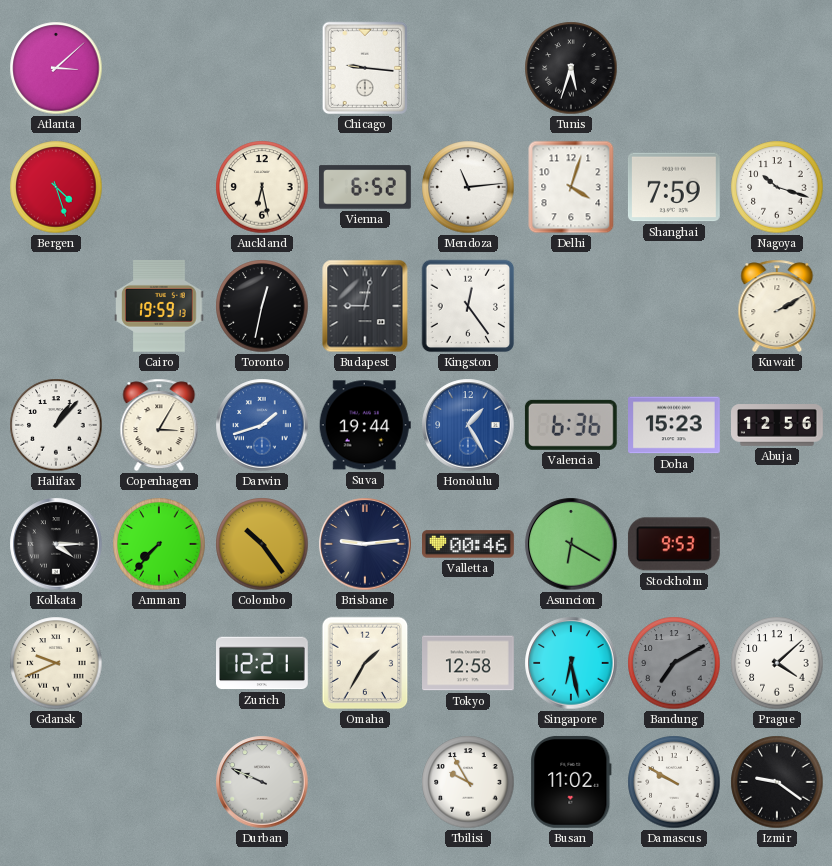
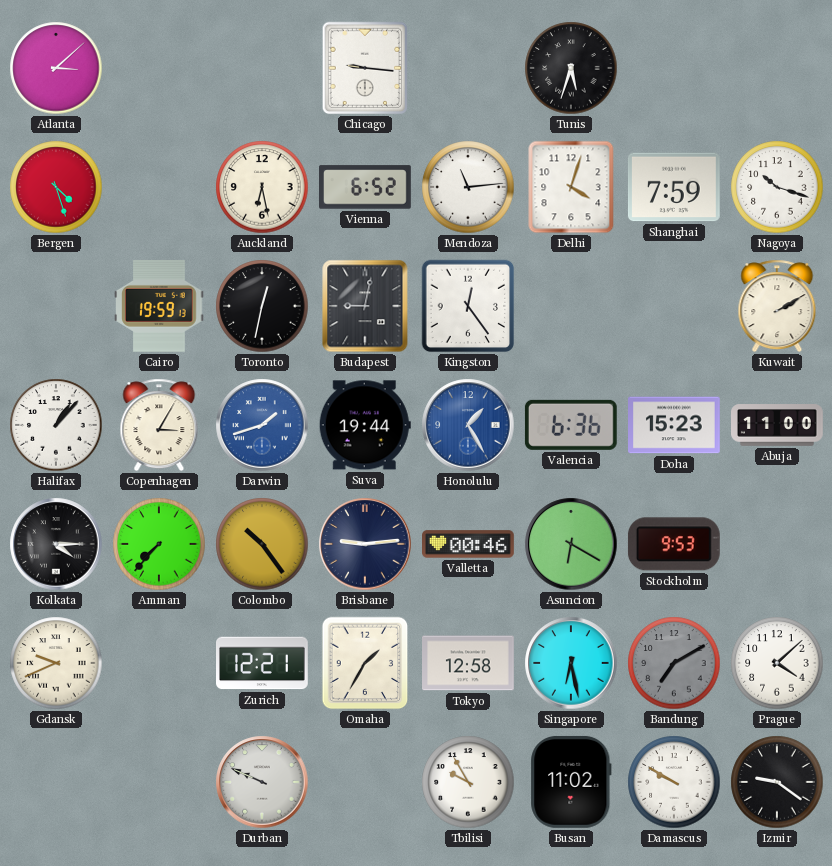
Abuja: 12:56 -> 11:00
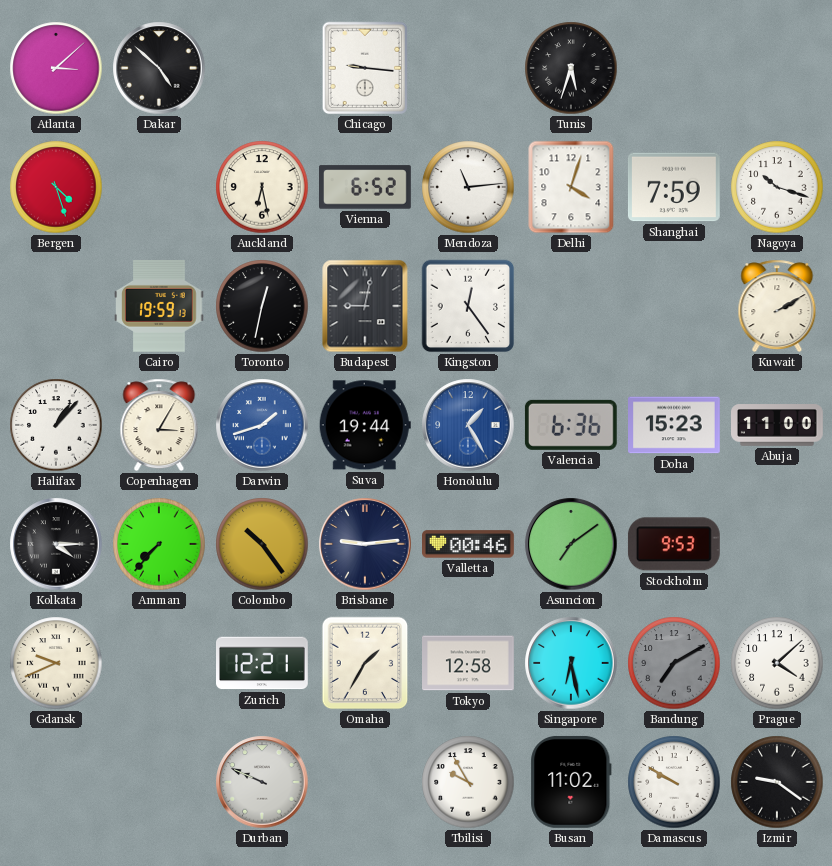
Dakar: none -> 4:52
Asuncion: 6:20 -> 7:09
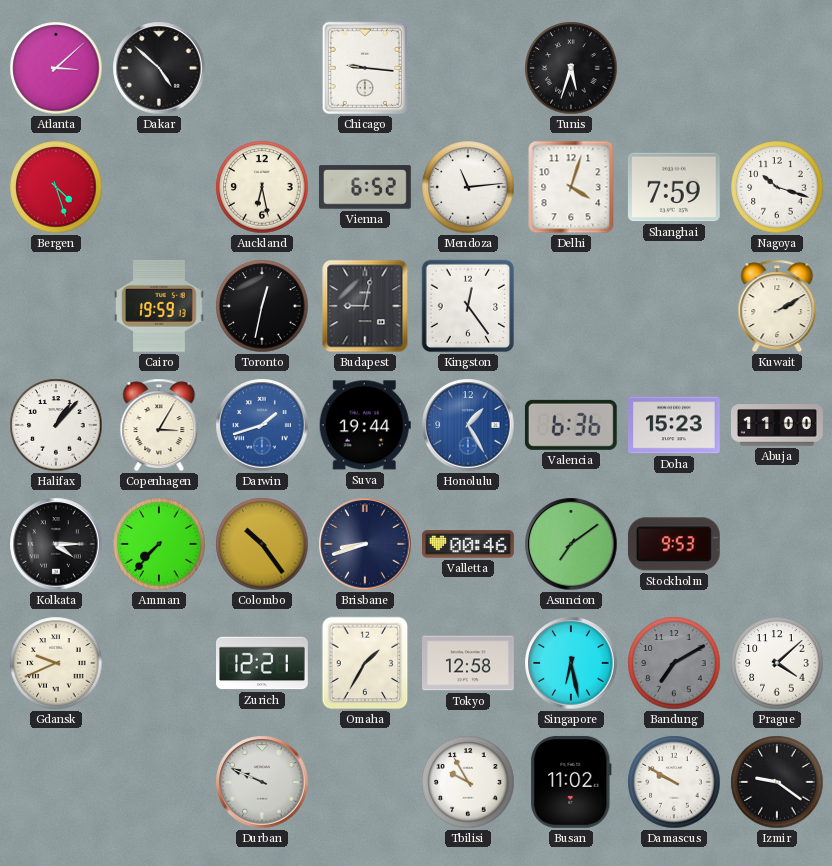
Brisbane: 9:14 -> 8:42
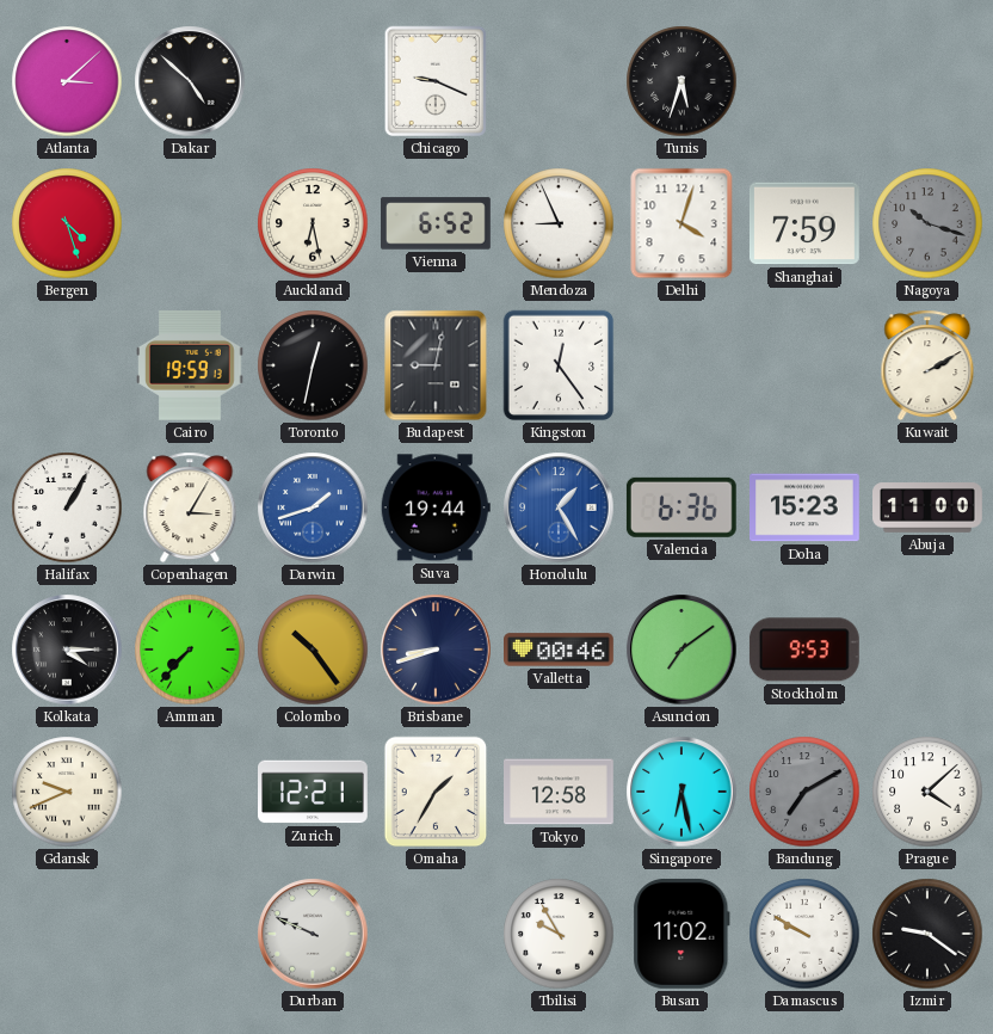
Chicago: 9:16 -> 9:19
Mendoza: 11:14 -> 8:56
Nagoya dial: white -> grey
Halifax: 1:07 -> 1:05
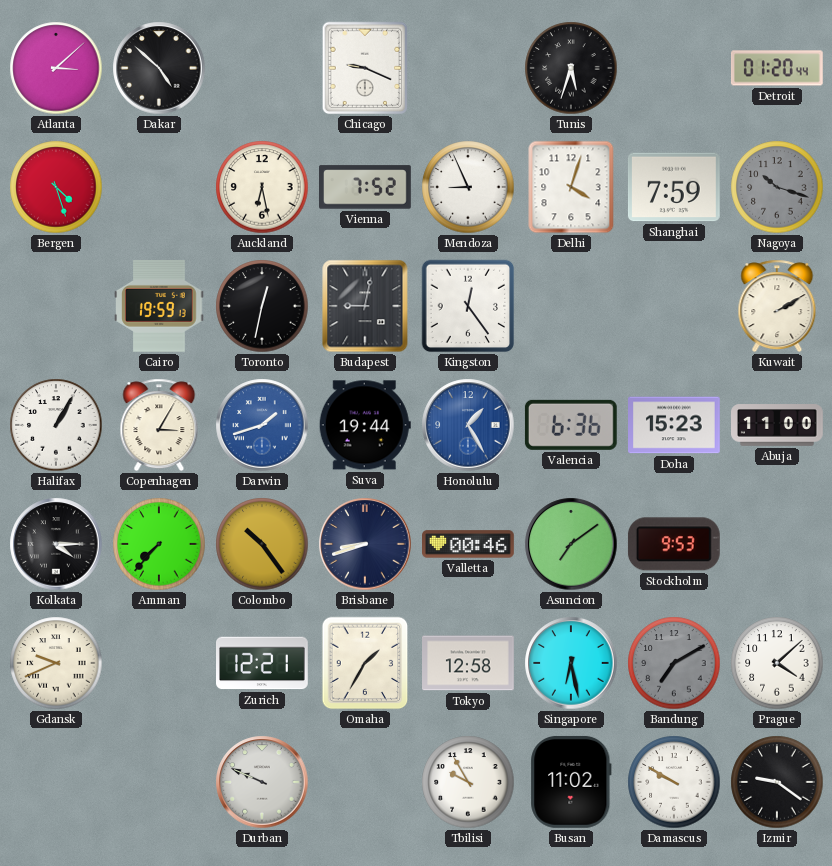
Detroit: none -> 01:20
Vienna: 6:52 -> 7:52
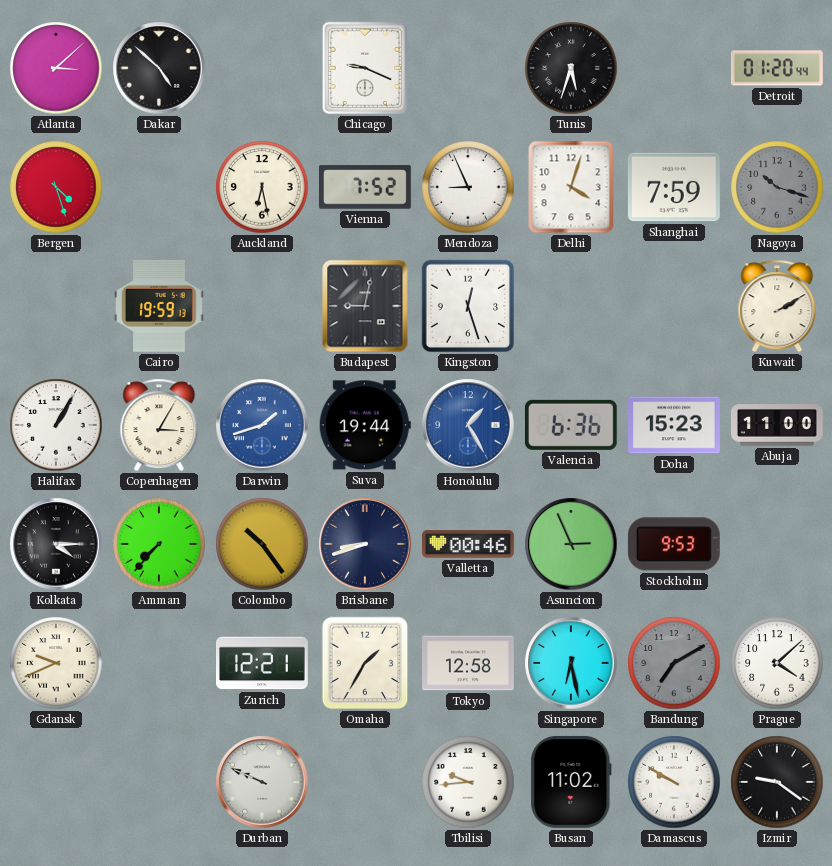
Toronto: 12:32 -> none
Kingston: 12:24 -> 12:27
Asuncion: 7:09 -> 2:56
Tbilisi: 9:55 -> 9:44
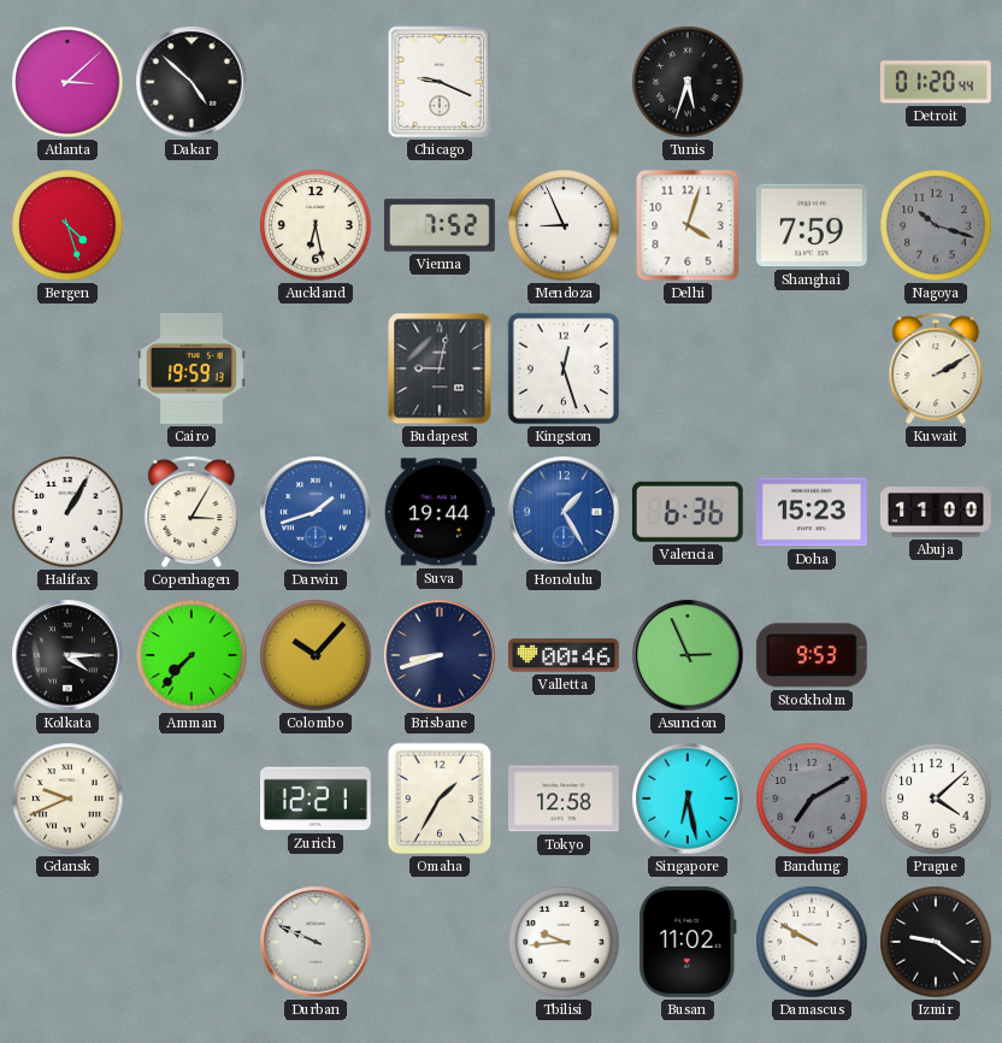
Colombo: 10:24 -> 10:07
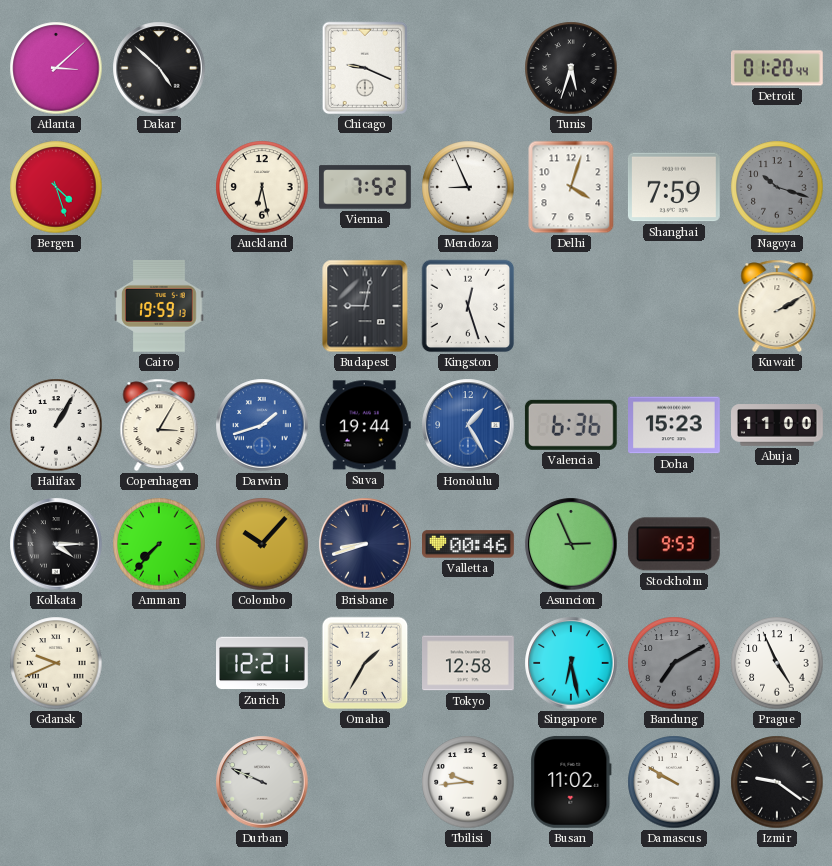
Prague: 4:08 -> 4:56
